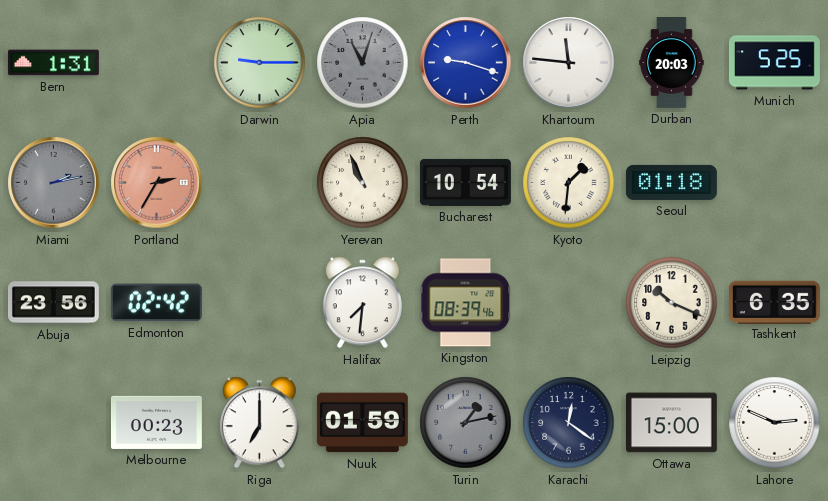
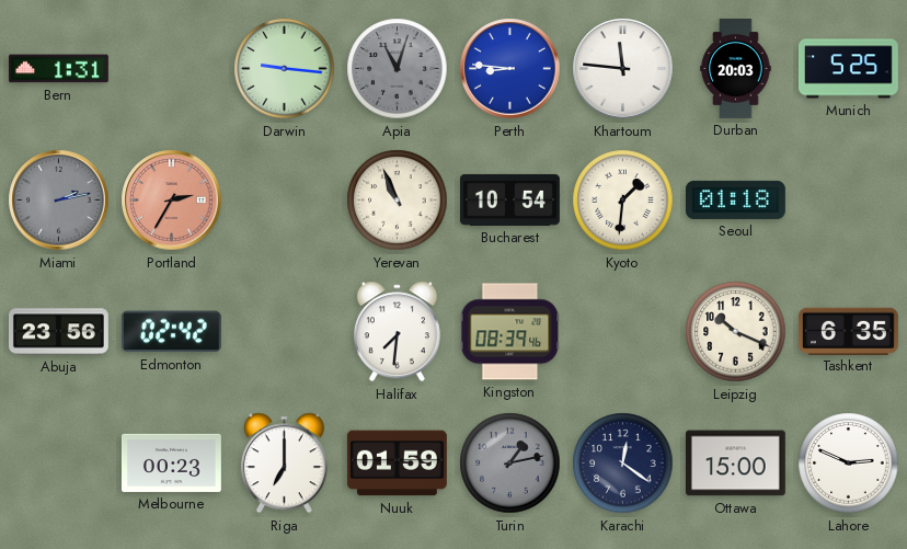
Darwin: 9:15 -> 9:16
Perth: 9:18 -> 8:46
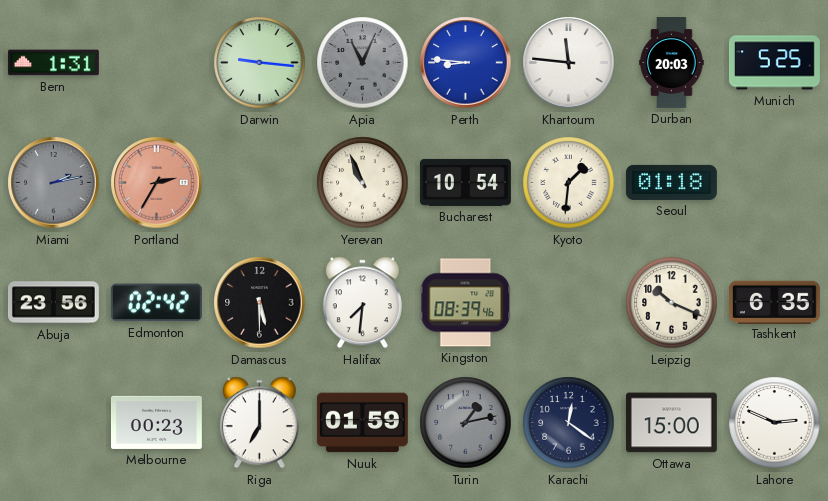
Apia: 11:03 -> 11:04
Damascus: none -> 5:30
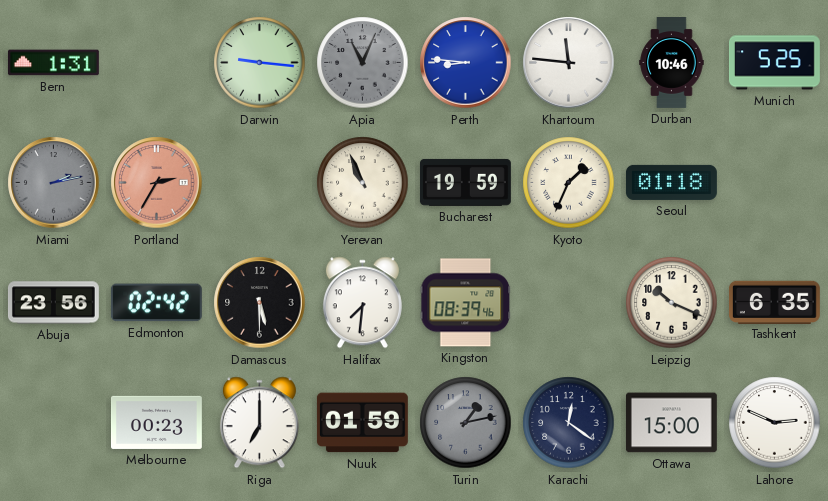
Durban: 20:03 -> 10:46
Bucharest: 10:54 -> 19:59
Kyoto: 1:31 -> 1:34
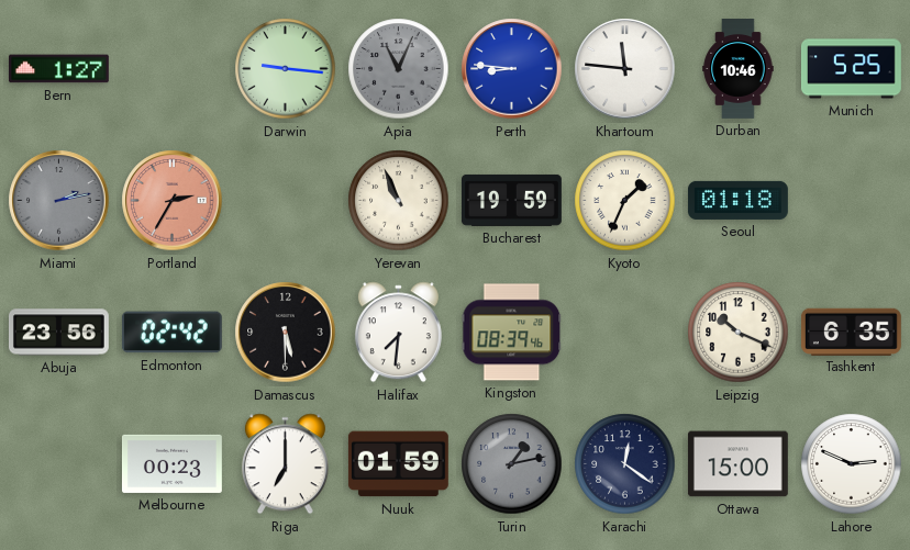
Bern: 1:31 -> 1:27
